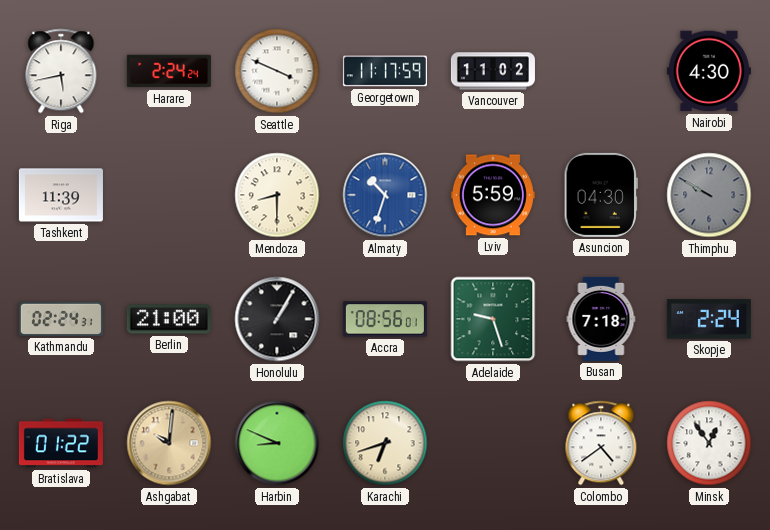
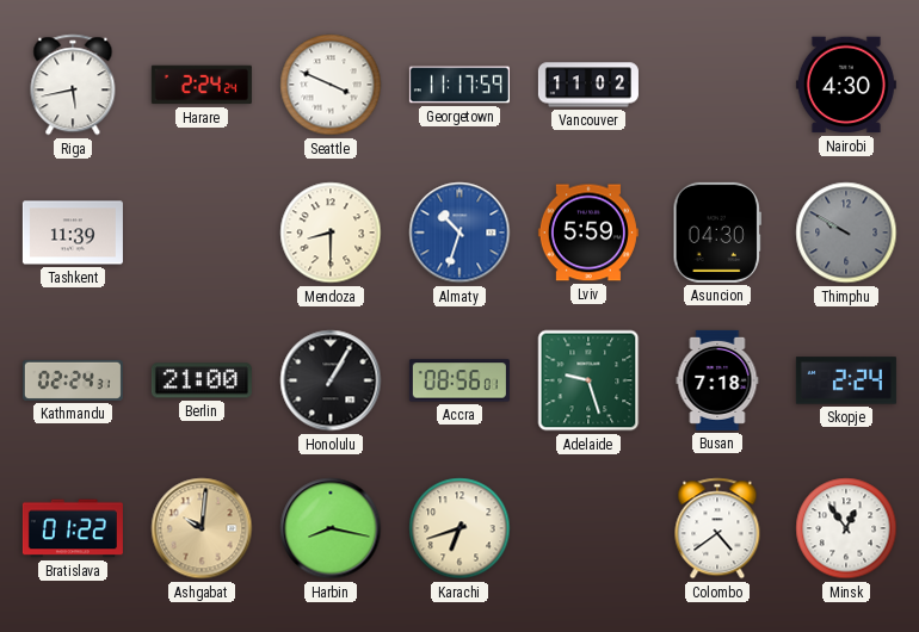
Harbin: 8:49 -> 8:17
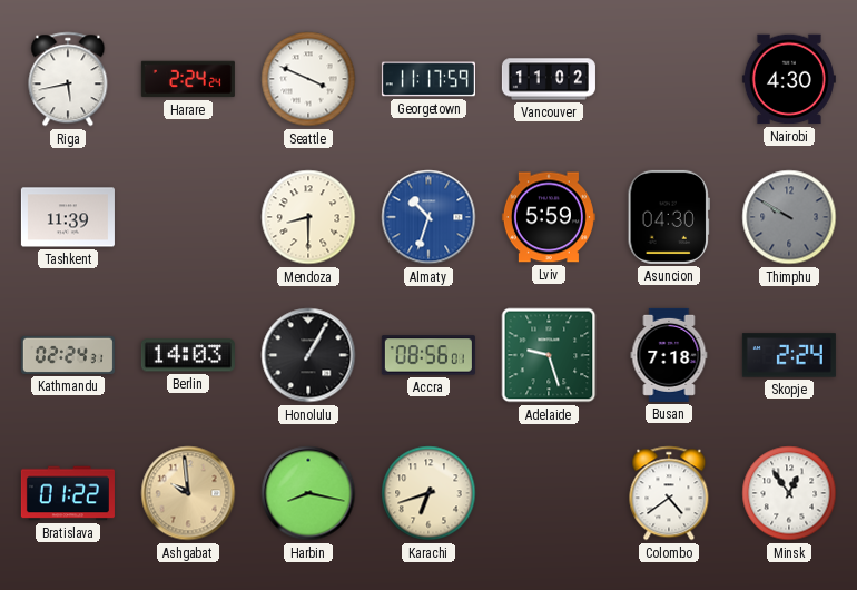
Berlin: 21:00 -> 14:03
Ashgabat: 10:01 -> 9:59
